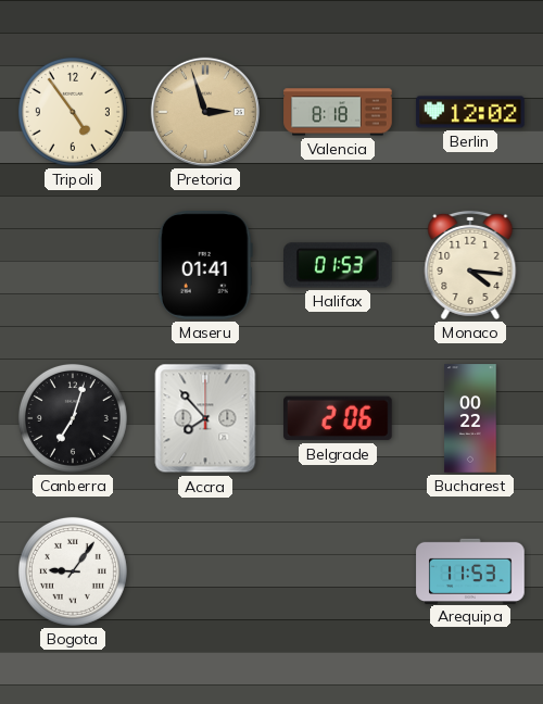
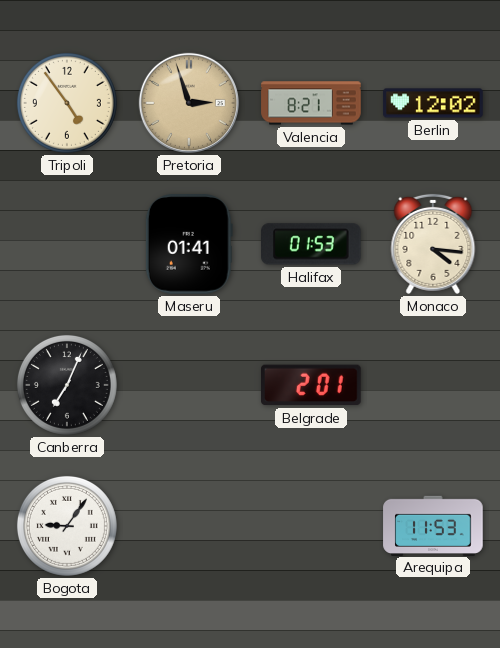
Valencia: 8:18 -> 8:21
Canberra: 7:03 -> 7:04
Accra: 7:53 -> none
Belgrade: 2:06 -> 2:01
Bucharest: 00:22 -> none
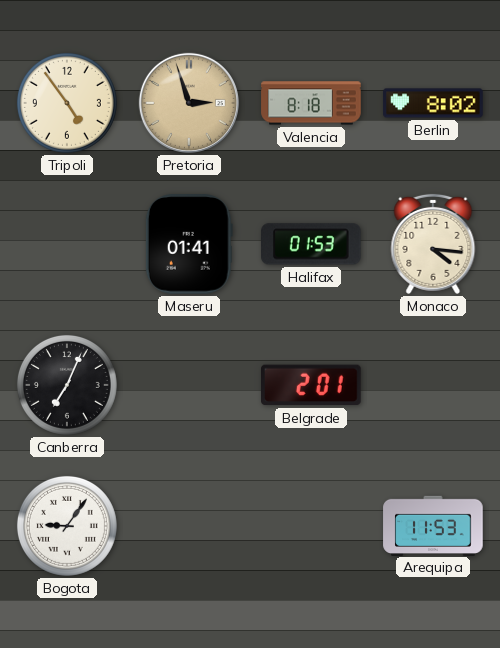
Valencia: 8:21 -> 8:18
Berlin: 12:02 -> 8:02
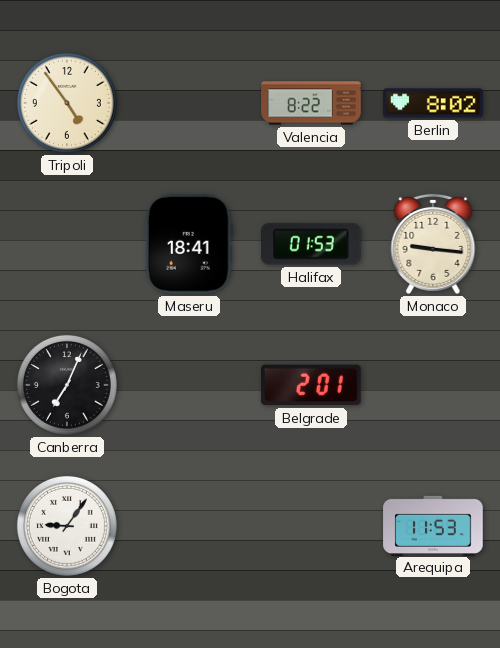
Pretoria: 2:57 -> none
Valencia: 8:18 -> 8:22
Maseru: 01:41 -> 18:41
Monaco: 4:16 -> 9:16
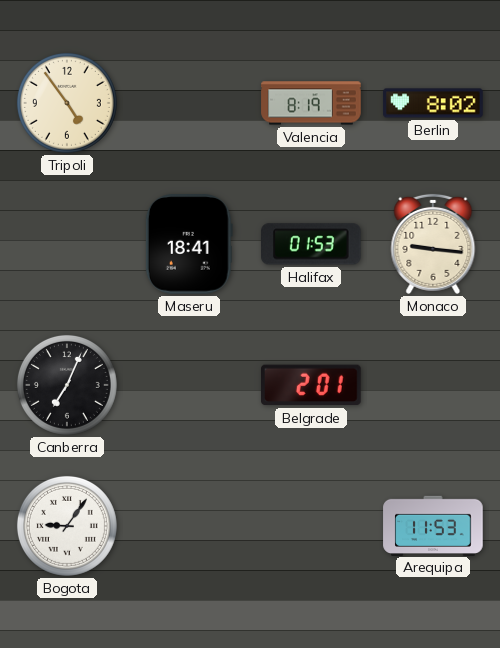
Valencia: 8:22 -> 8:19
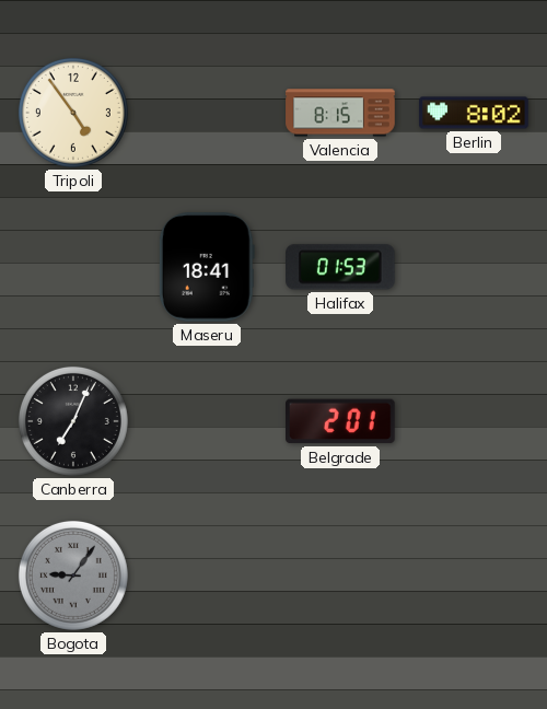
Valencia: 8:19 -> 8:15
Monaco: 9:16 -> none
Bogota dial: white -> grey
Arequipa: 11:53 -> none
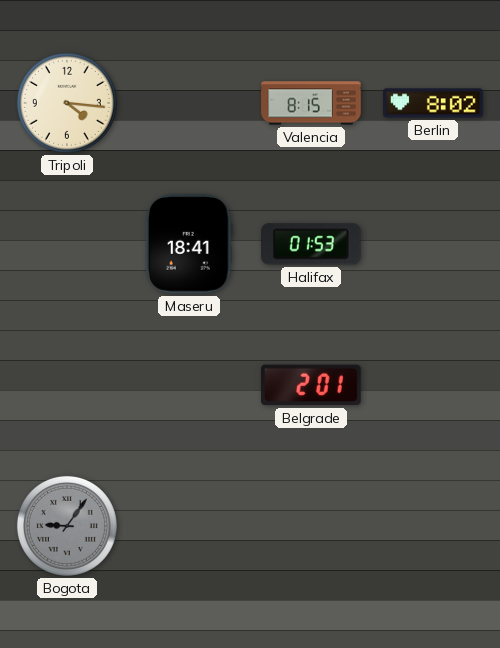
Tripoli: 4:54 -> 4:16
Canberra: 7:04 -> none
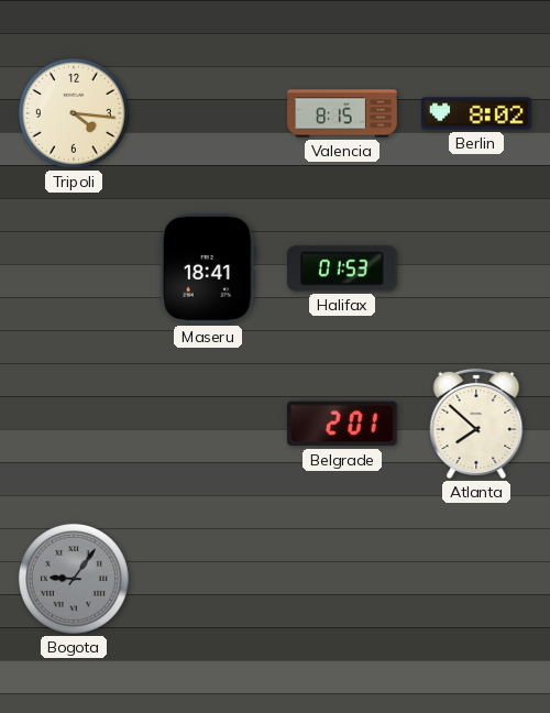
Atlanta: none -> 7:52
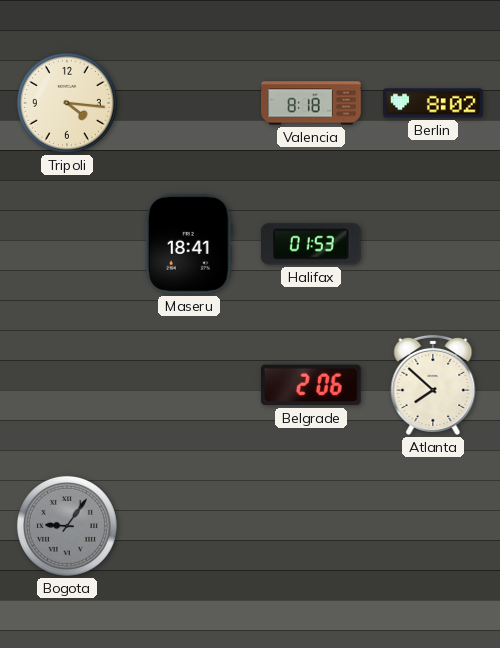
Valencia: 8:15 -> 8:18
Belgrade: 2:01 -> 2:06
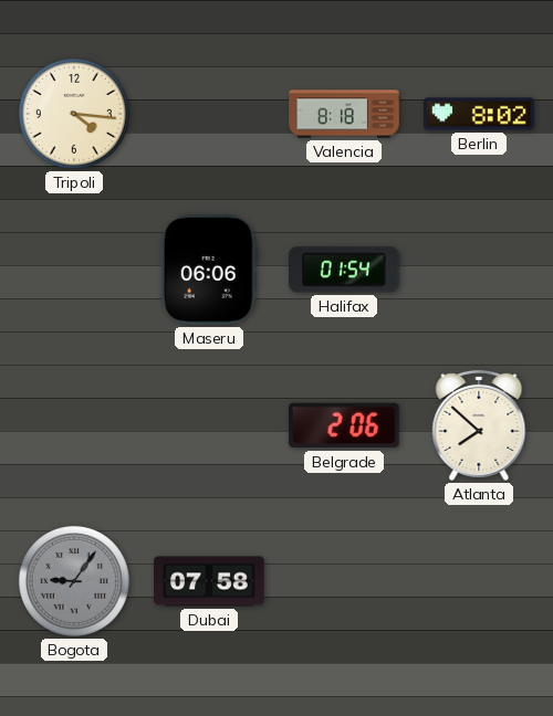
Maseru: 18:41 -> 06:06
Halifax: 01:53 -> 01:54
Dubai: none -> 07:58
